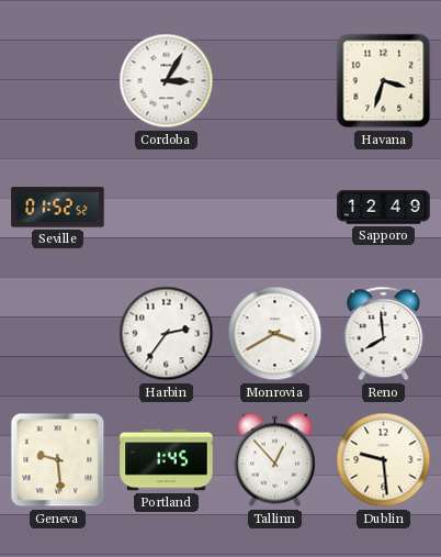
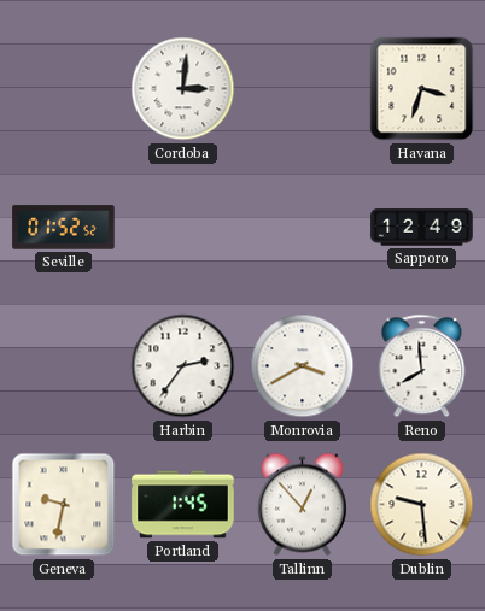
Cordoba: 3:05 -> 3:01
Geneva: 9:29 -> 9:32
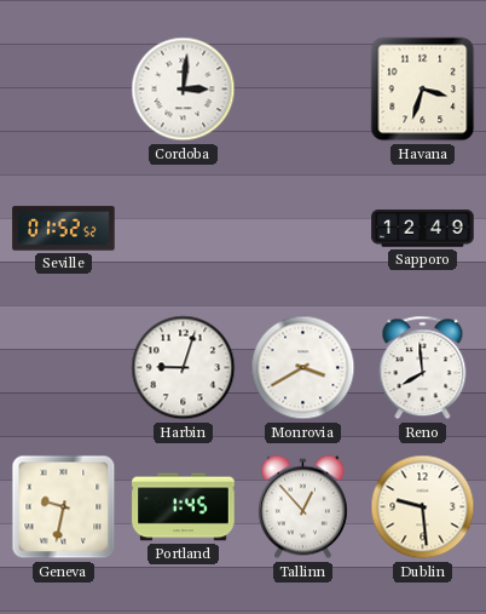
Harbin: 2:36 -> 9:03
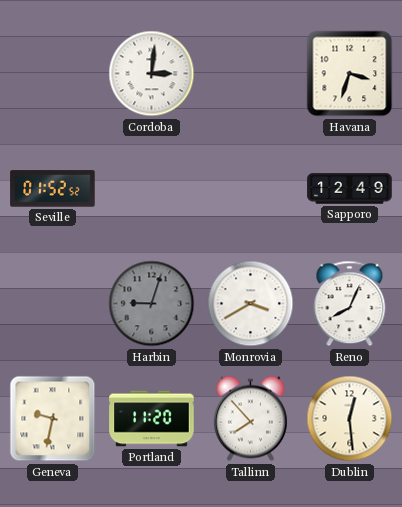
Harbin dial: white -> grey
Reno: 7:59 -> 8:04
Portland: 1:45 -> 11:20
Tallinn: 12:53 -> 7:53
Dublin: 9:29 -> 12:29
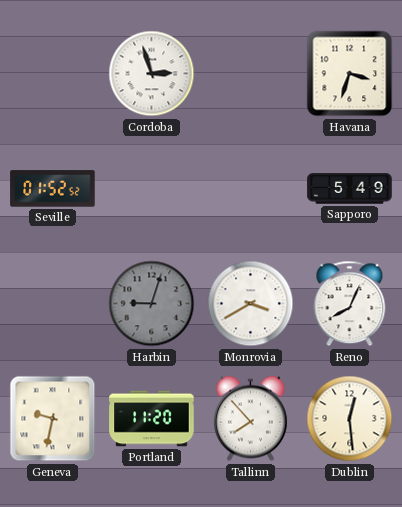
Cordoba: 3:01 -> 2:57
Sapporo: 12:49 -> 5:49
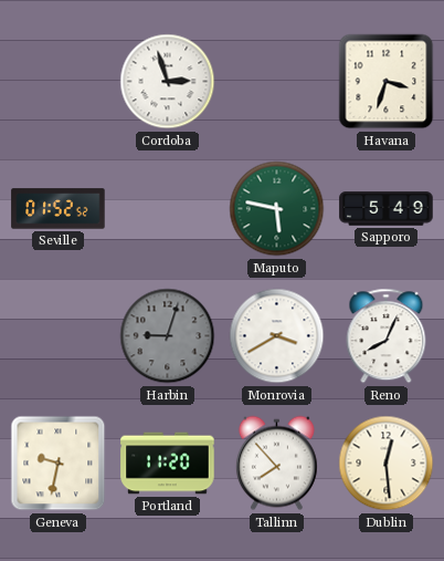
Maputo: none -> 5:47
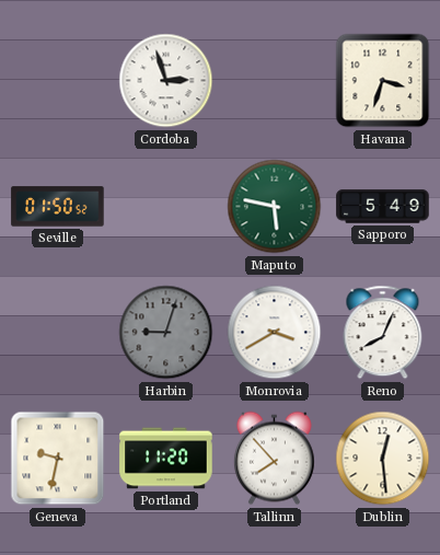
Seville: 01:52 -> 01:50
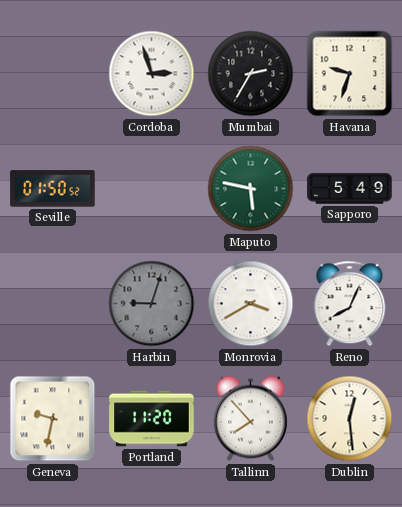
Mumbai: none -> 2:35
Havana: 3:33 -> 9:33
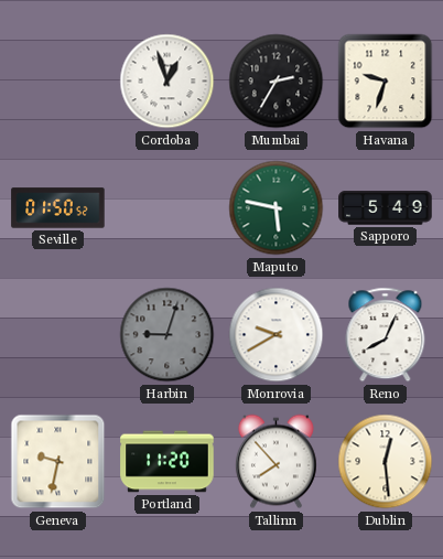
Cordoba: 2:57 -> 12:57
Monrovia: 3:40 -> 9:40
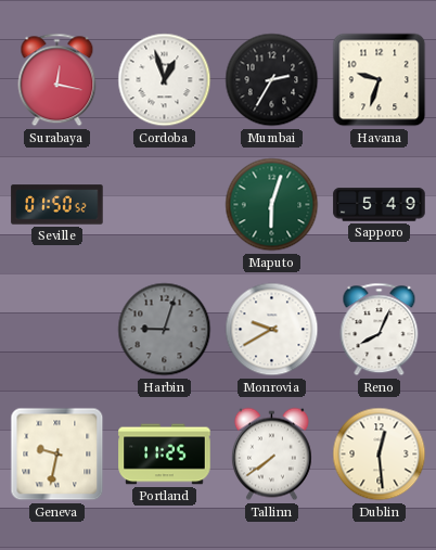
Surabaya: none -> 12:17
Maputo: 5:47 -> 6:03
Portland: 11:20 -> 11:25
Tallinn: 7:53 -> 7:39
